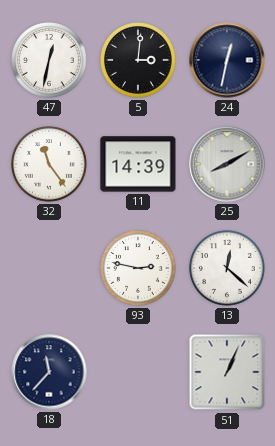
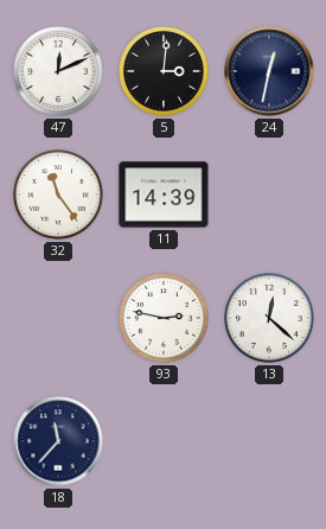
47: 12:32 -> 12:11
25: 8:10 -> none
51: 1:04 -> none
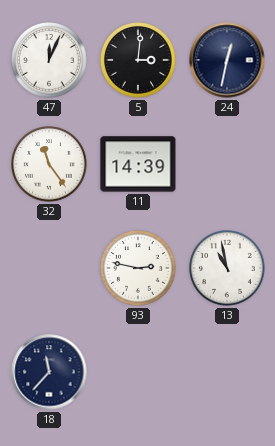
47: 12:11 -> 12:04
13: 12:22 -> 10:58
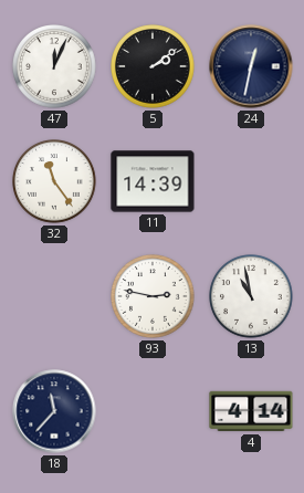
5: 3:01 -> 2:09
4: none -> 4:14
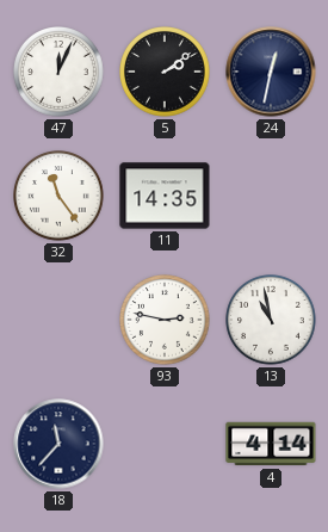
11: 14:39 -> 14:35
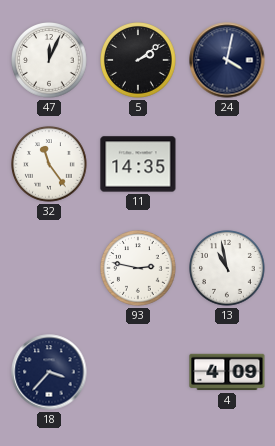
24: 12:32 -> 4:02
18: 11:37 -> 3:37
4: 4:14 -> 4:09
